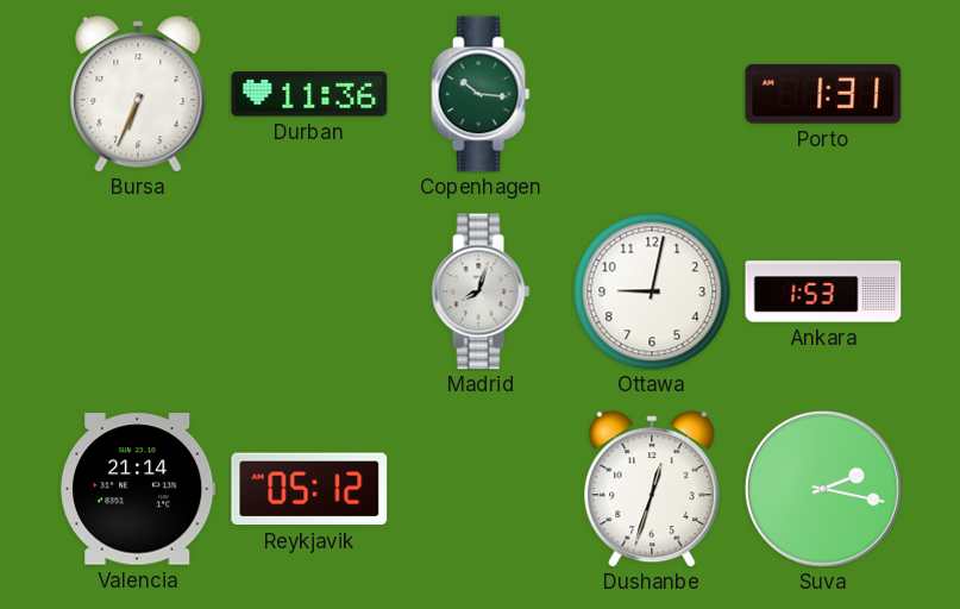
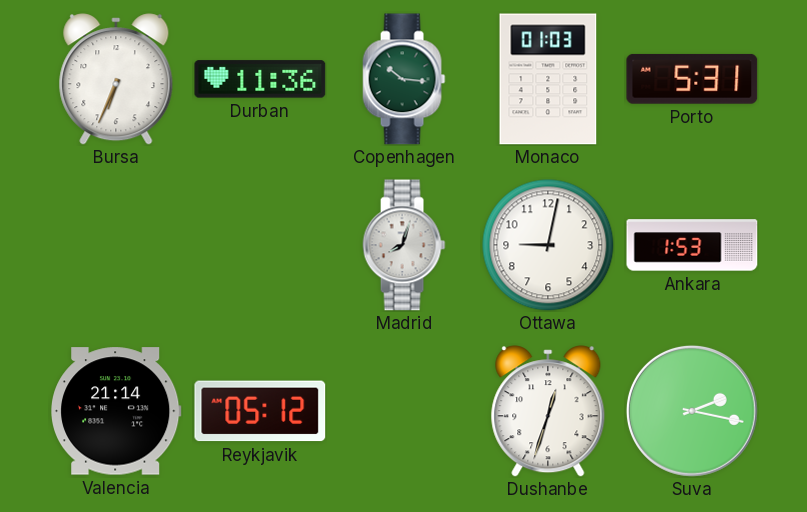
Monaco: none -> 01:03
Porto: 1:31 -> 5:31
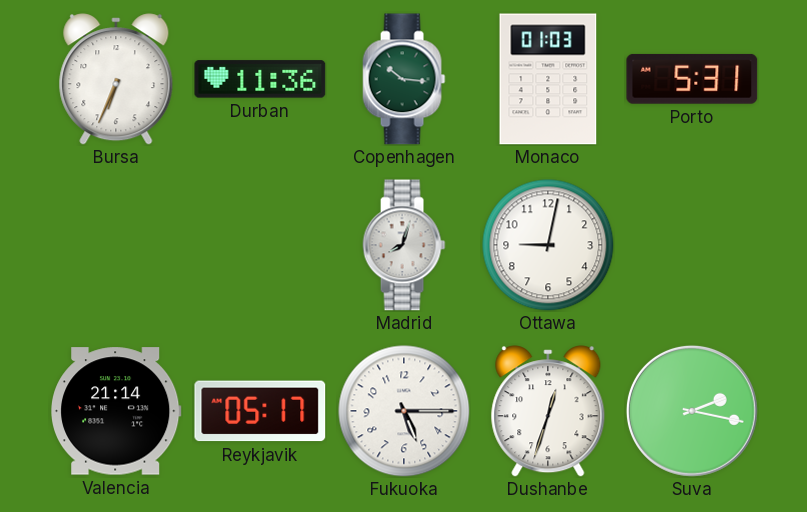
Ankara: 1:53 -> none
Reykjavik: 05:12 -> 05:17
Fukuoka: none -> 5:15
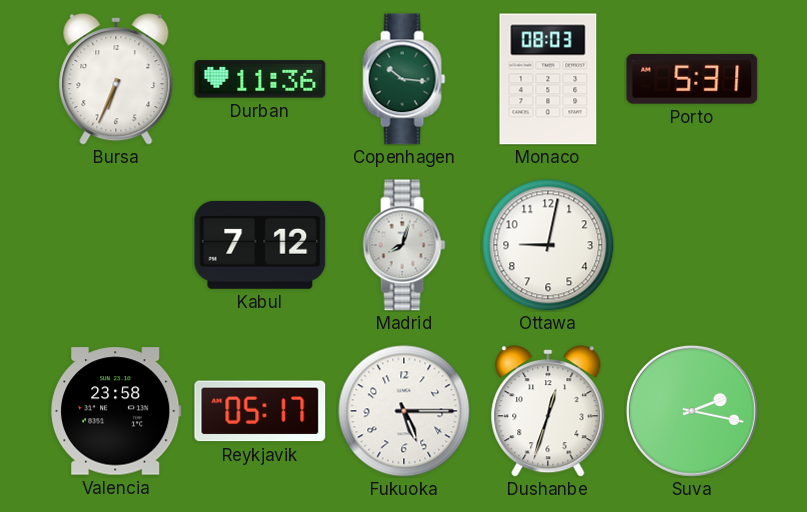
Monaco: 01:03 -> 08:03
Kabul: none -> 7:12
Valencia: 21:14 -> 23:58
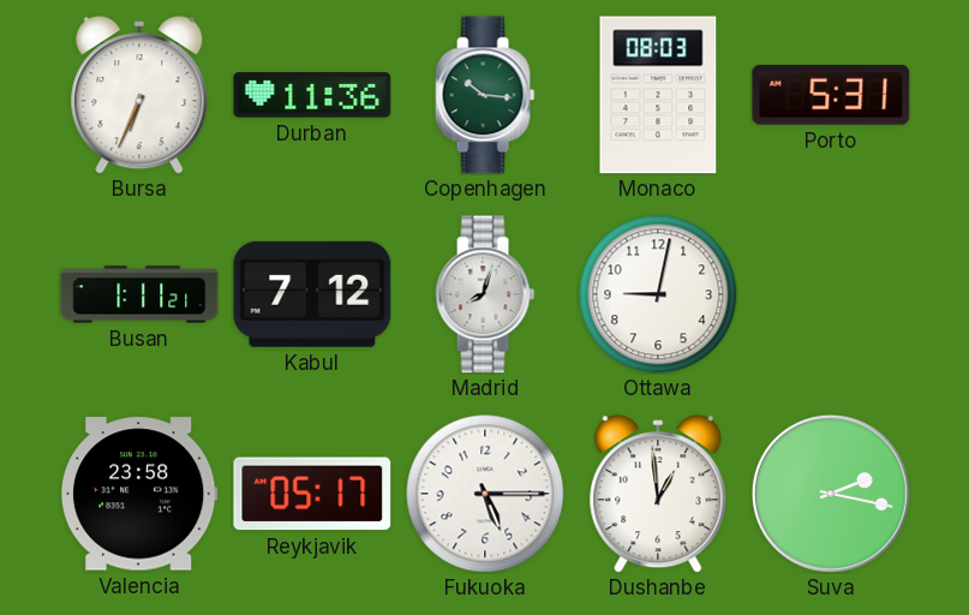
Busan: none -> 1:11
Dushanbe: 12:33 -> 12:59
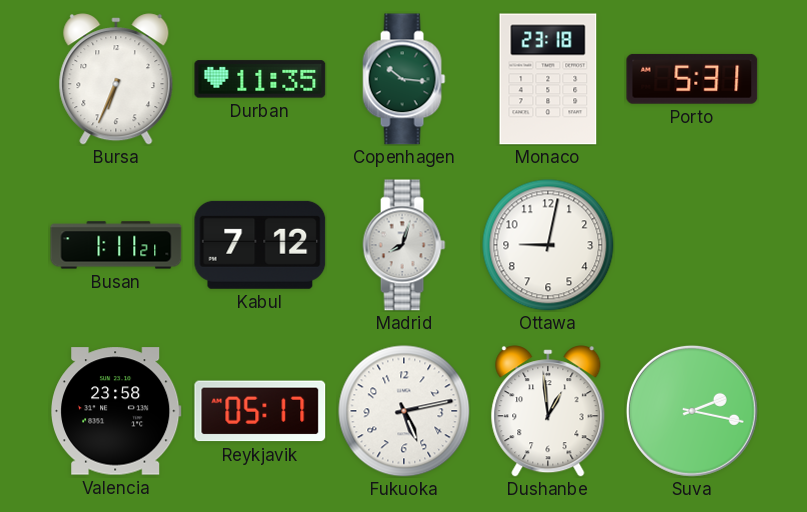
Durban: 11:36 -> 11:35
Monaco: 08:03 -> 23:18
Fukuoka: 5:15 -> 5:13
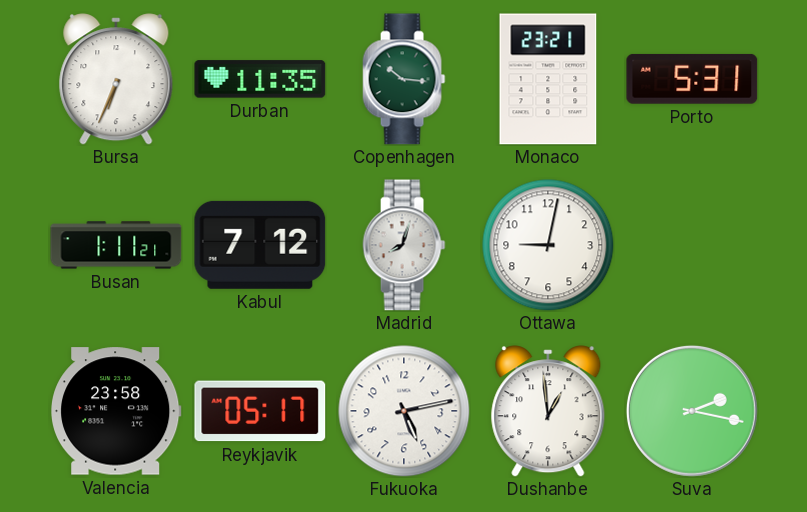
Monaco: 23:18 -> 23:21
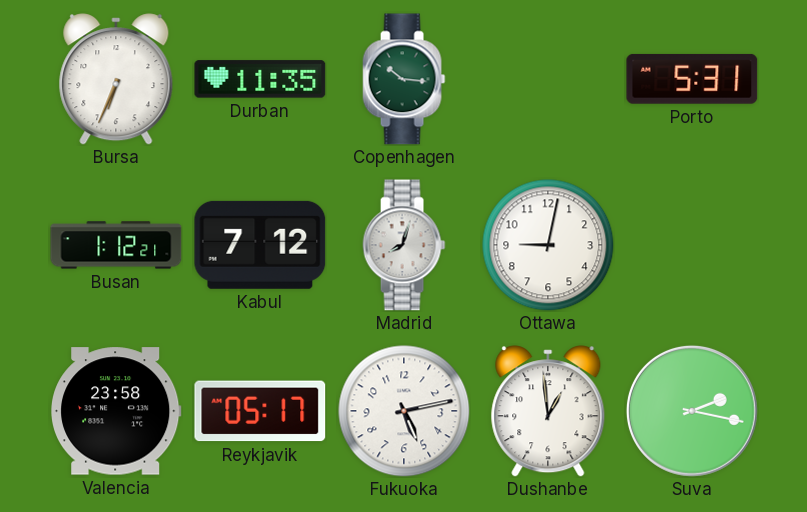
Monaco: 23:21 -> none
Busan: 1:11 -> 1:12
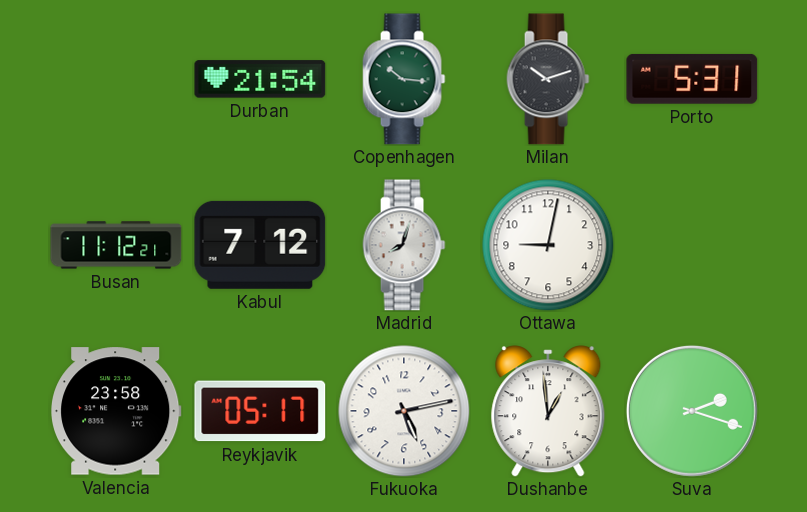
Bursa: 6:34 -> none
Durban: 11:35 -> 21:54
Milan: none -> 10:12
Busan: 1:12 -> 11:12
Suva: 2:17 -> 2:18
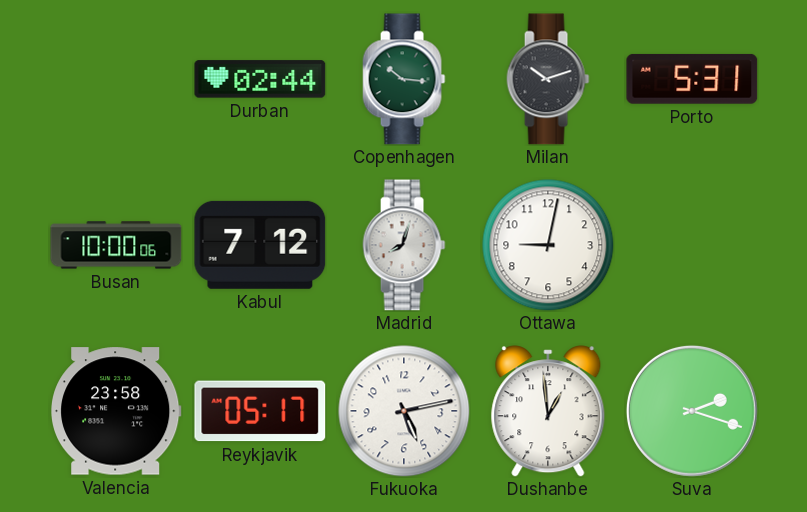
Durban: 21:54 -> 02:44
Busan: 11:12 -> 10:00
